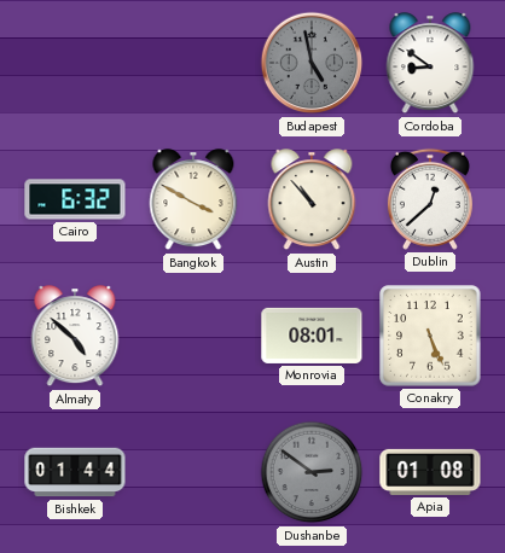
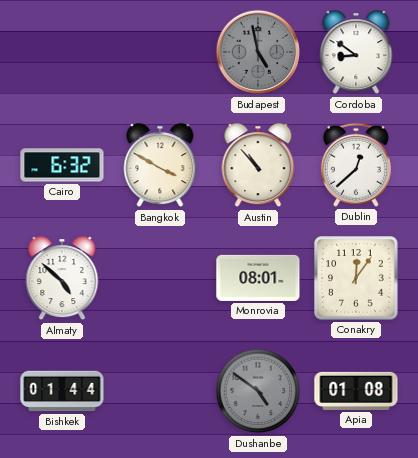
Conakry: 5:26 -> 12:06
Dushanbe: 2:51 -> 4:51
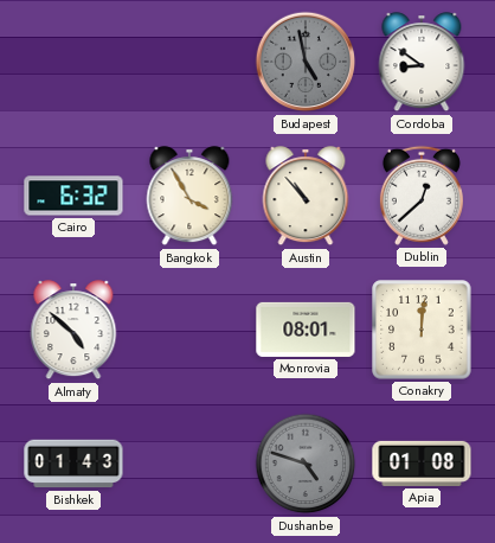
Bangkok: 3:50 -> 3:55
Conakry: 12:06 -> 12:01
Bishkek: 01:44 -> 01:43
Dushanbe: 4:51 -> 4:48
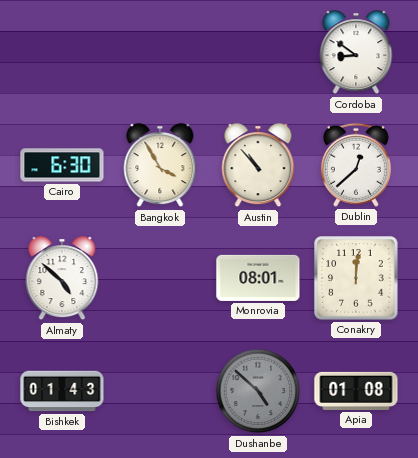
Budapest: 4:58 -> none
Cairo: 6:32 -> 6:30
Dushanbe: 4:48 -> 4:52
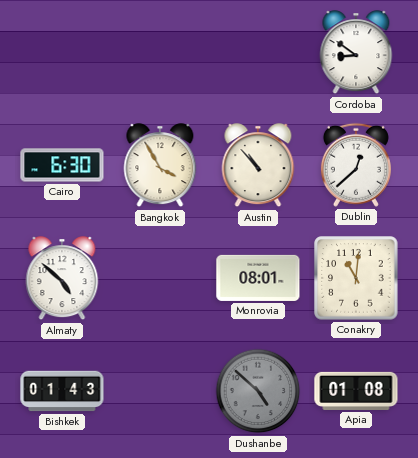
Conakry: 12:01 -> 11:01
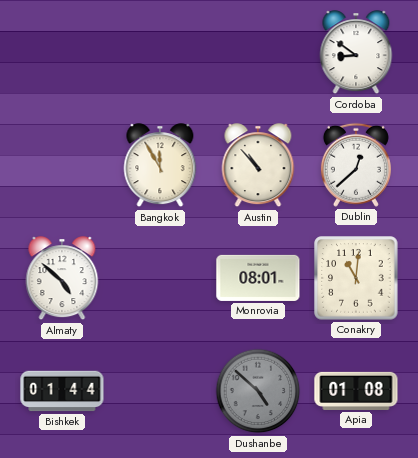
Cairo: 6:30 -> none
Bangkok: 3:55 -> 11:55
Bishkek: 01:43 -> 01:44
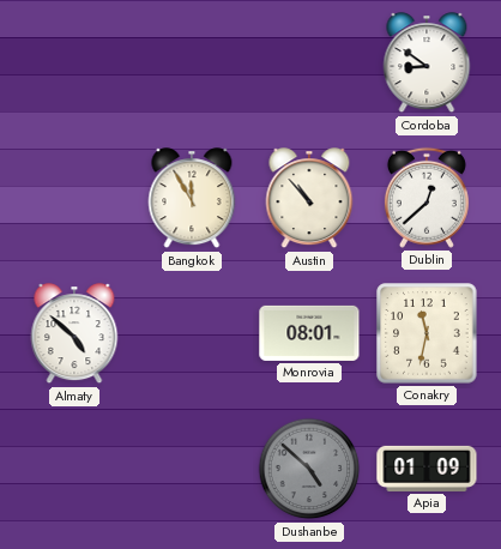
Conakry: 11:01 -> 11:32
Bishkek: 01:44 -> none
Apia: 01:08 -> 01:09
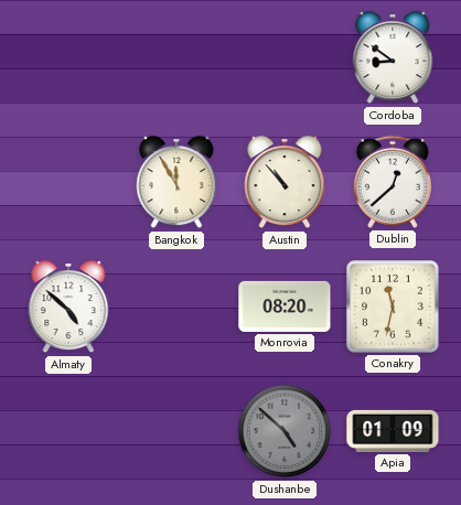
Monrovia: 08:01 -> 08:20
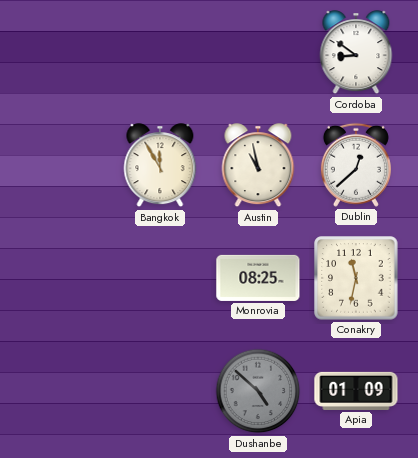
Austin: 10:53 -> 10:58
Almaty: 4:52 -> none
Monrovia: 08:20 -> 08:25
